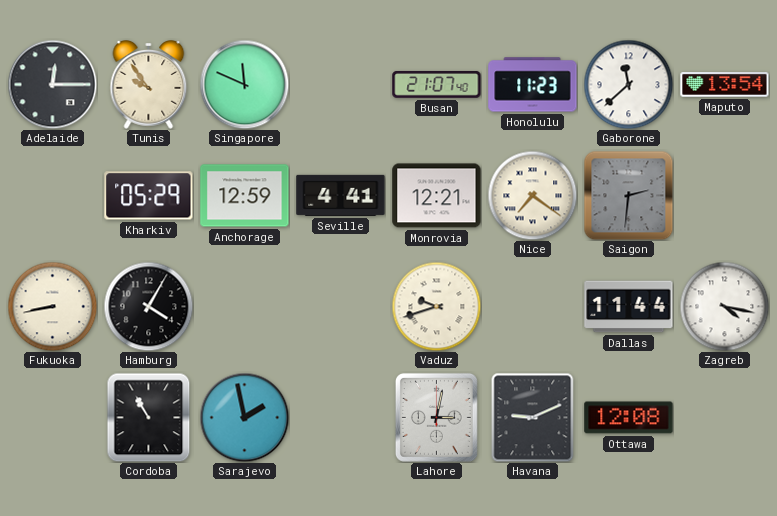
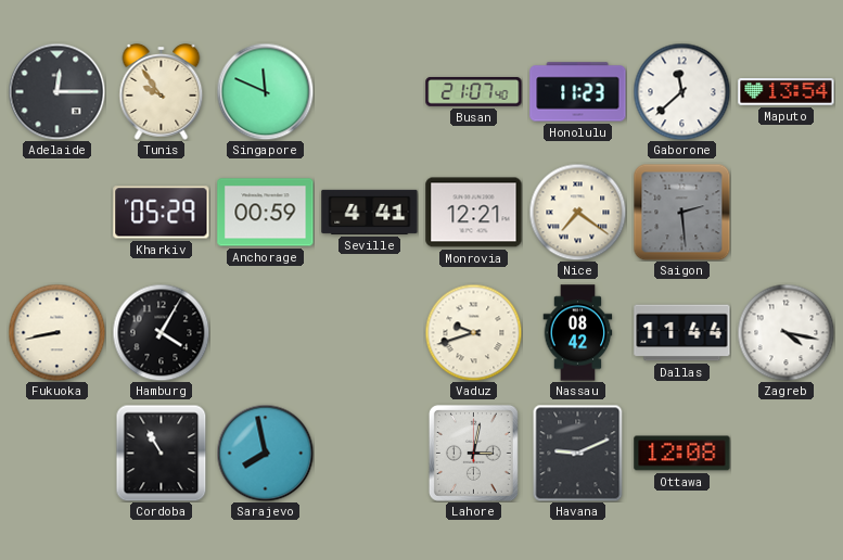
Anchorage: 12:59 -> 00:59
Saigon: 2:31 -> 2:29
Nassau: none -> 08:42
Sarajevo: 1:58 -> 7:58
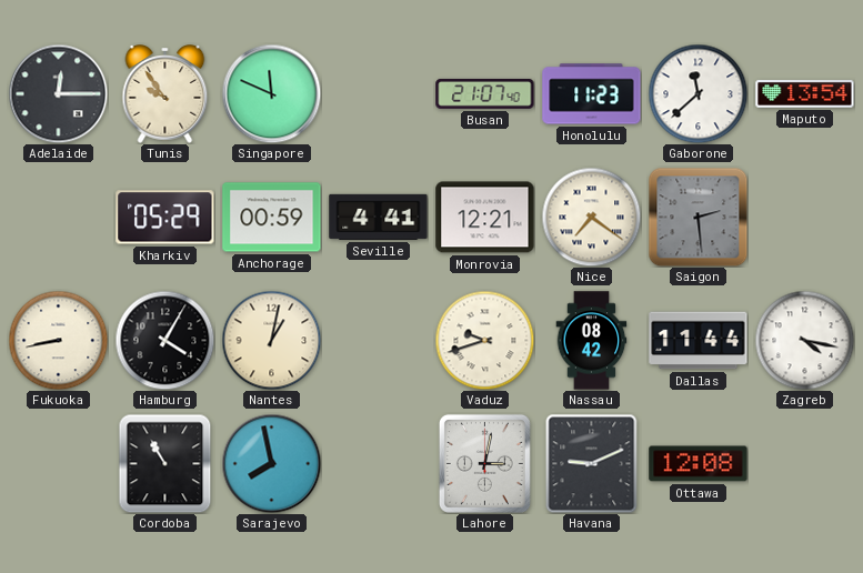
Nantes: none -> 1:02
